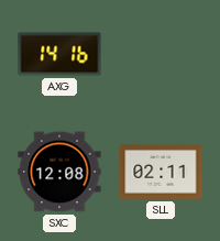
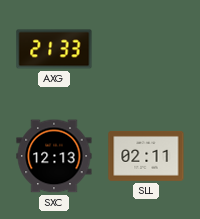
AXG: 14:16 -> 21:33
SXC: 12:08 -> 12:13
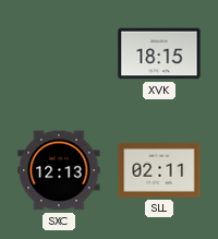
AXG: 21:33 -> none
XVK: none -> 18:15
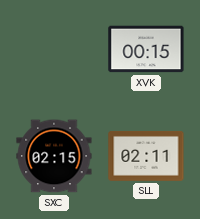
XVK: 18:15 -> 00:15
SXC: 12:13 -> 02:15
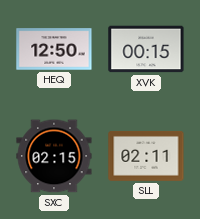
HEQ: none -> 12:50
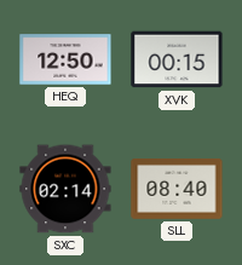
SXC: 02:15 -> 02:14
SLL: 02:11 -> 08:40
